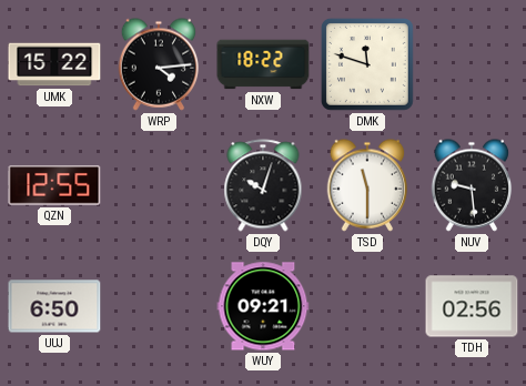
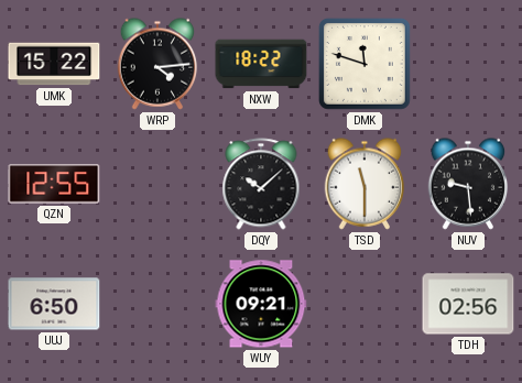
DQY: 10:03 -> 10:08
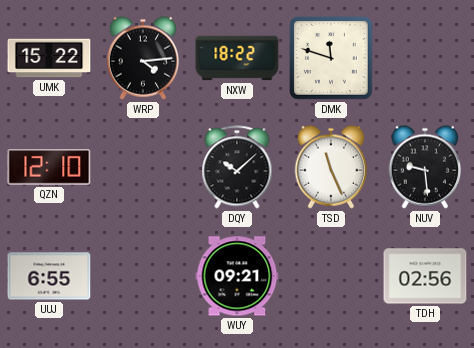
QZN: 12:55 -> 12:10
TSD: 11:30 -> 11:26
UUJ: 6:50 -> 6:55
